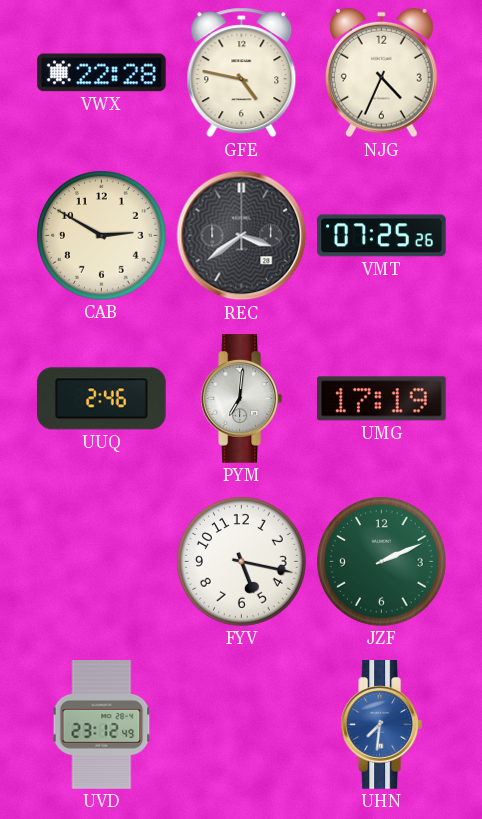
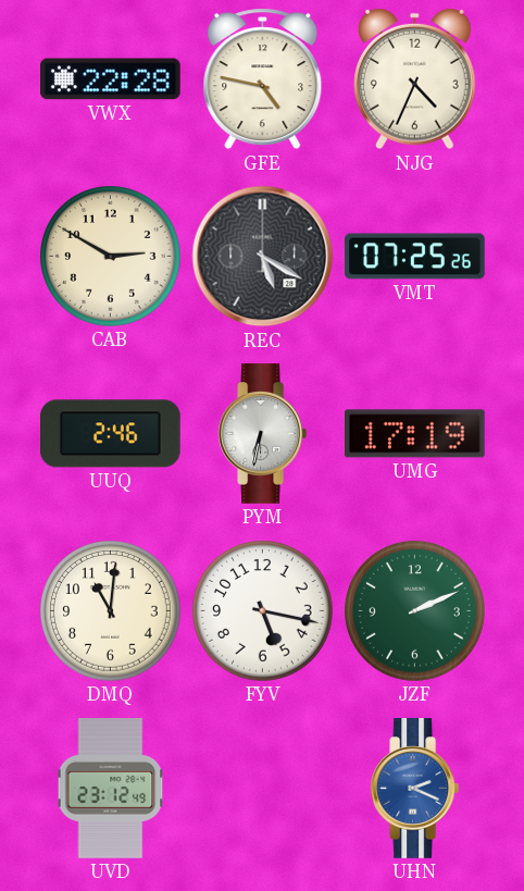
REC: 3:39 -> 5:20
PYM: 7:01 -> 6:32
DMQ: none -> 11:01
UHN: 7:31 -> 2:19
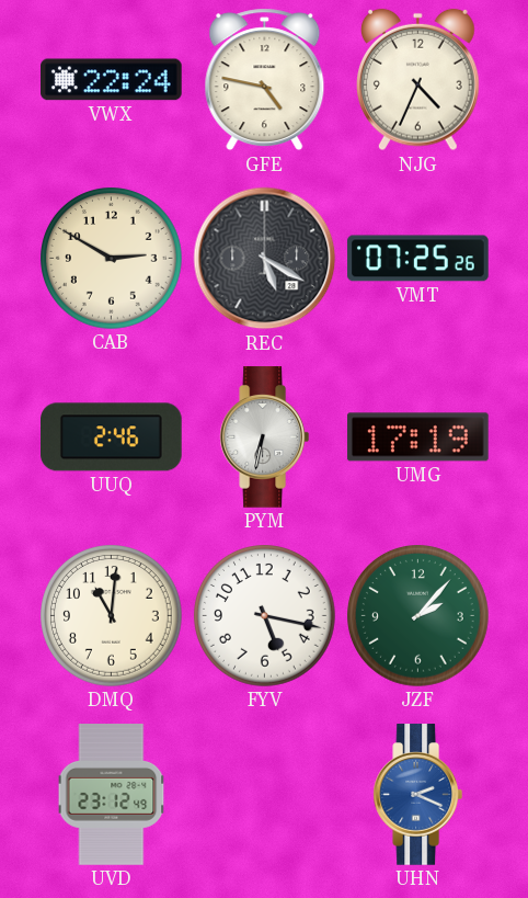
VWX: 22:28 -> 22:24
JZF: 2:11 -> 2:07
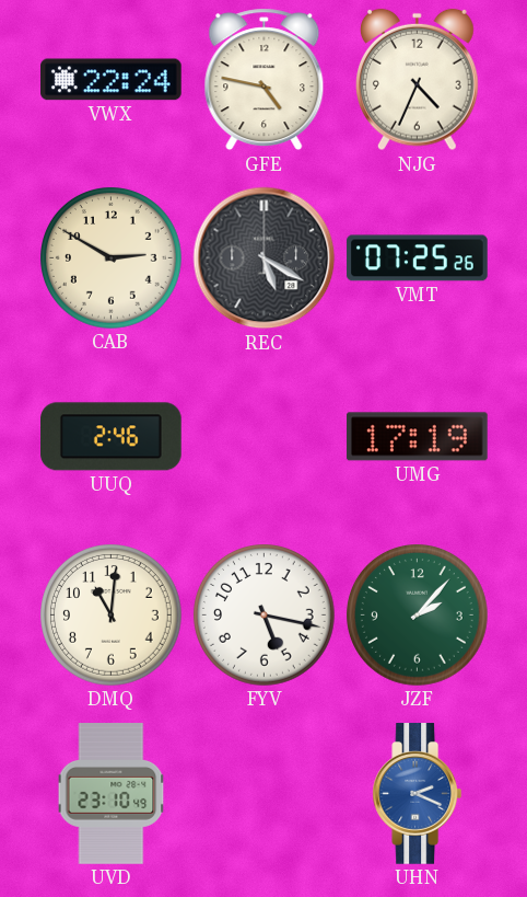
PYM: 6:32 -> none
UVD: 23:12 -> 23:10
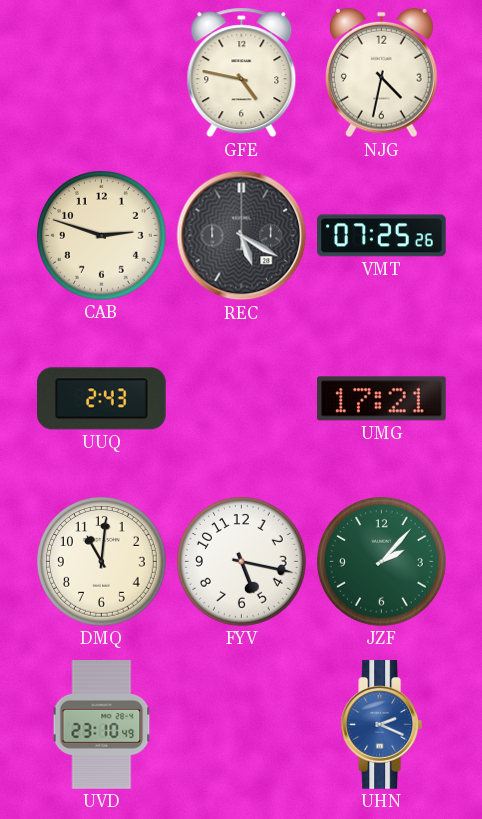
VWX: 22:24 -> none
NJG: 4:34 -> 4:32
CAB: 2:50 -> 2:48
UUQ: 2:46 -> 2:43
UMG: 17:19 -> 17:21
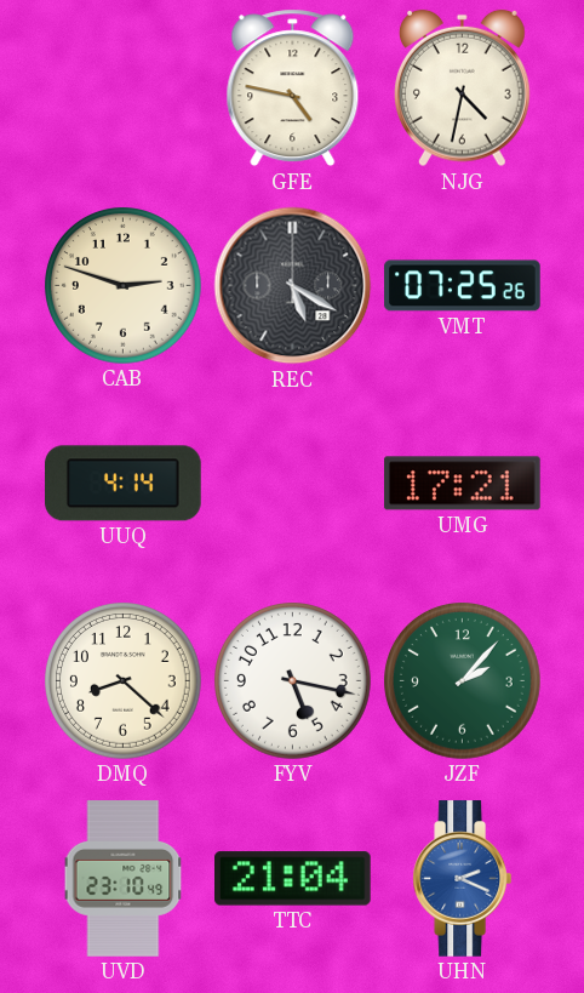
UUQ: 2:43 -> 4:14
DMQ: 11:01 -> 8:22
TTC: none -> 21:04
